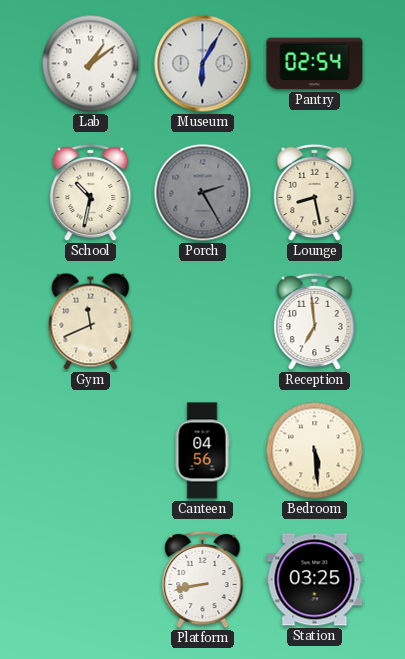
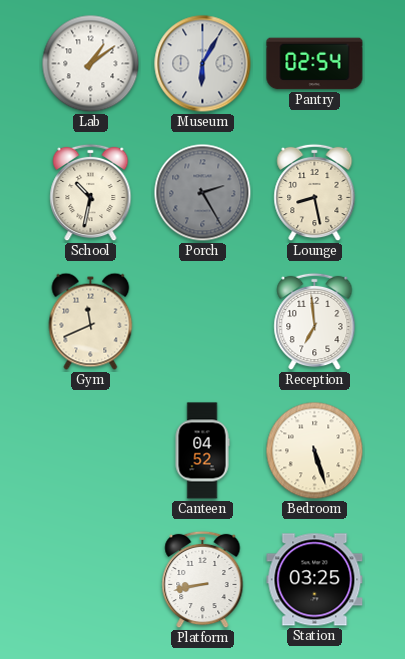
Canteen: 04:56 -> 04:52
Bedroom: 5:29 -> 5:27
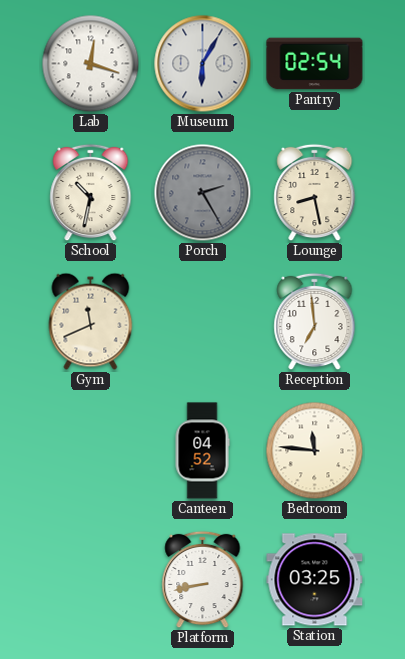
Lab: 1:09 -> 12:18
Bedroom: 5:27 -> 11:46
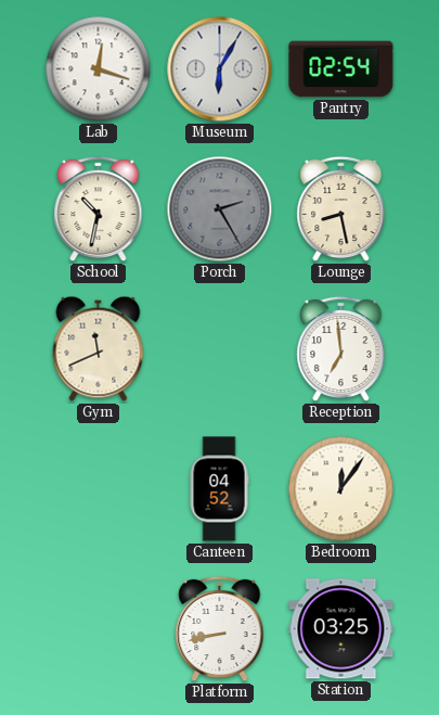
Bedroom: 11:46 -> 12:06
